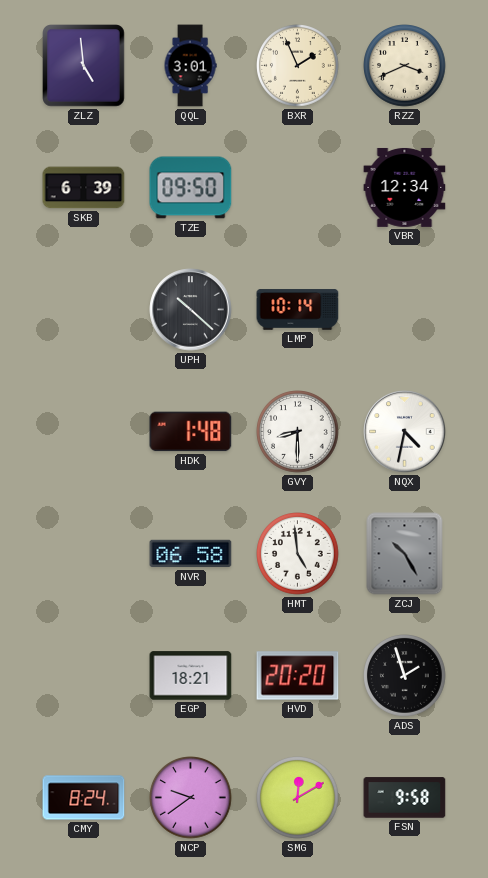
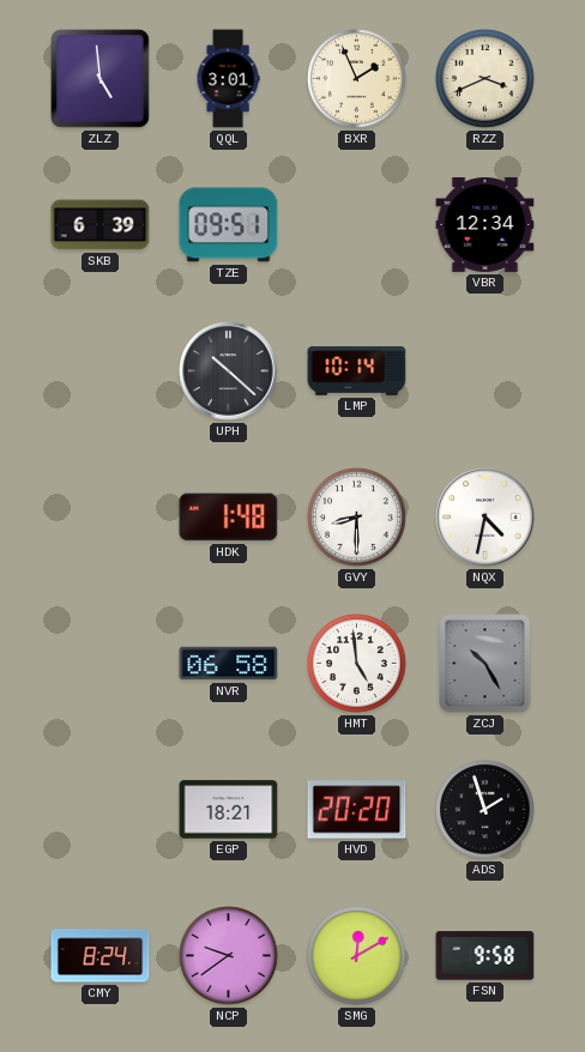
TZE: 09:50 -> 09:51
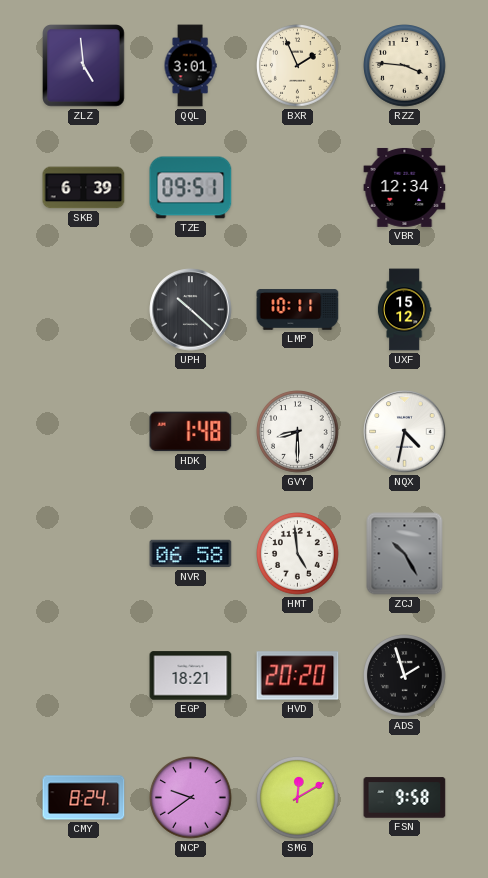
RZZ: 3:41 -> 3:46
LMP: 10:14 -> 10:11
UXF: none -> 15:12
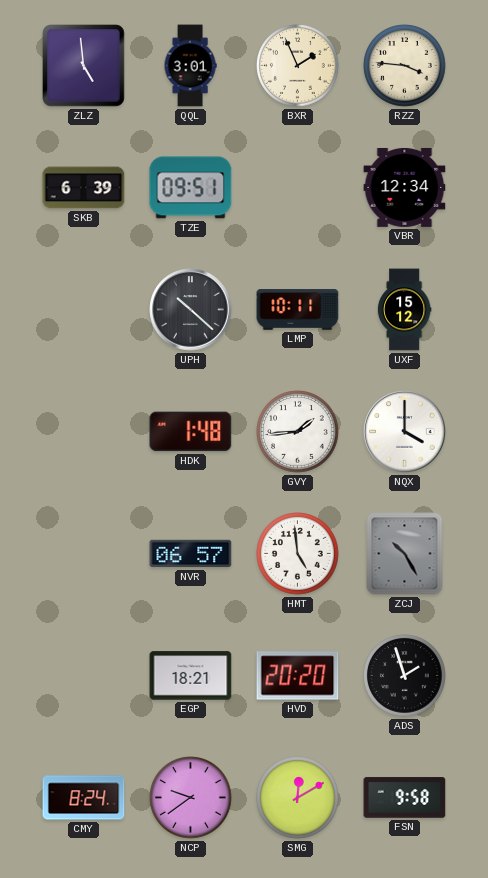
GVY: 8:30 -> 1:44
NQX: 4:32 -> 4:00
NVR: 06:58 -> 06:57
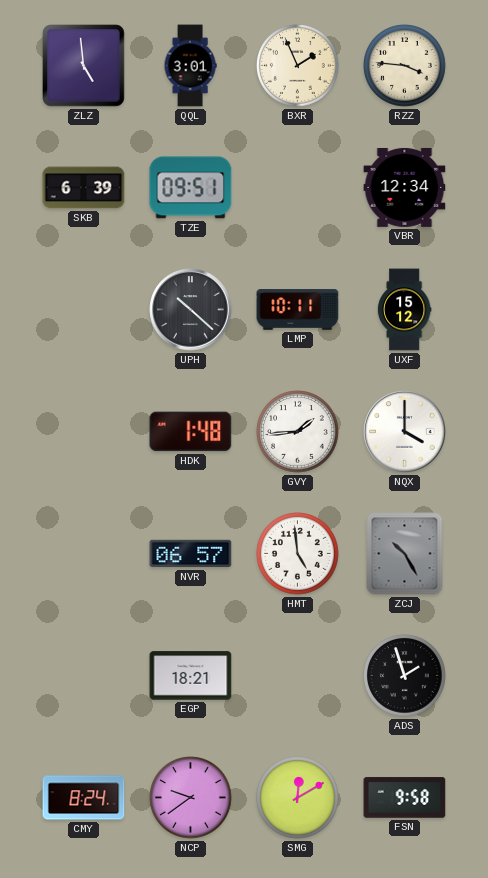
HVD: 20:20 -> none
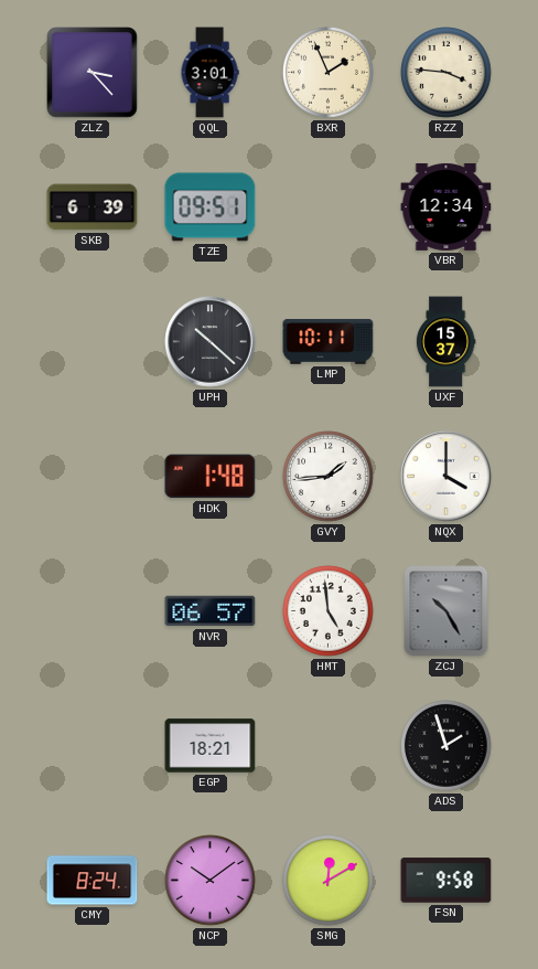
ZLZ: 4:59 -> 3:23
UXF: 15:12 -> 15:37
NCP: 9:39 -> 10:09
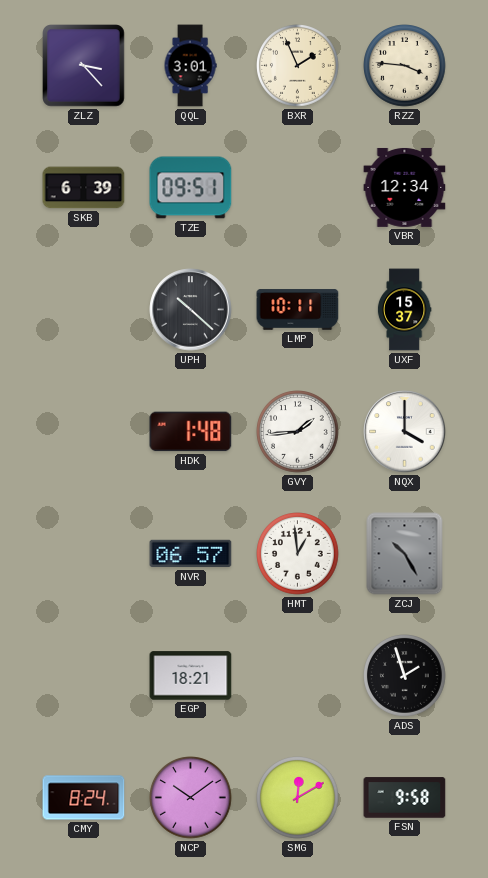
HMT: 4:59 -> 12:59
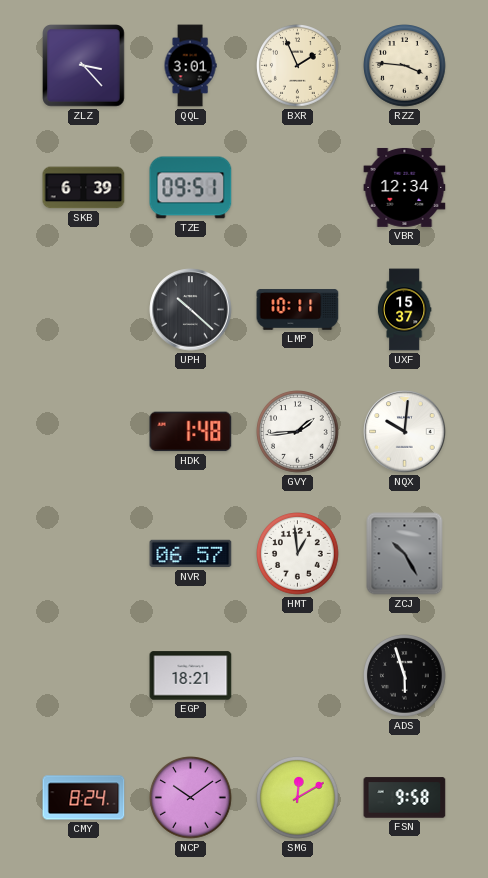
NQX: 4:00 -> 10:01
ADS: 1:57 -> 5:57
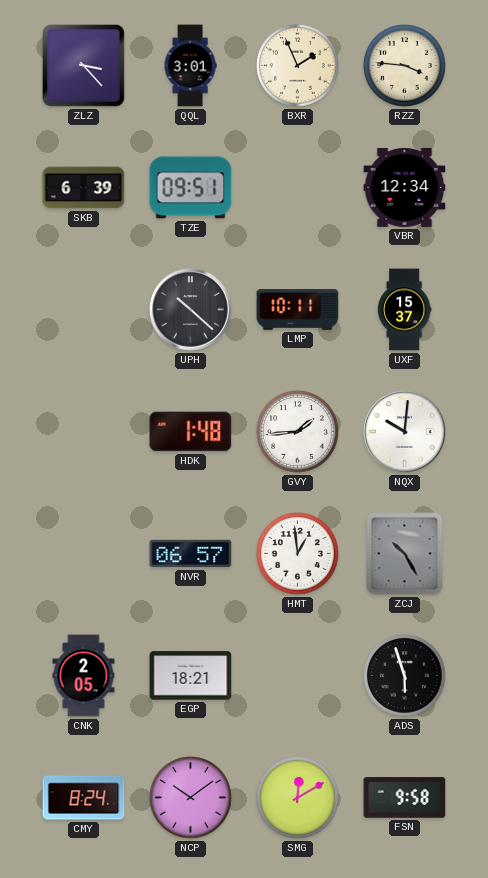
CNK: none -> 2:05
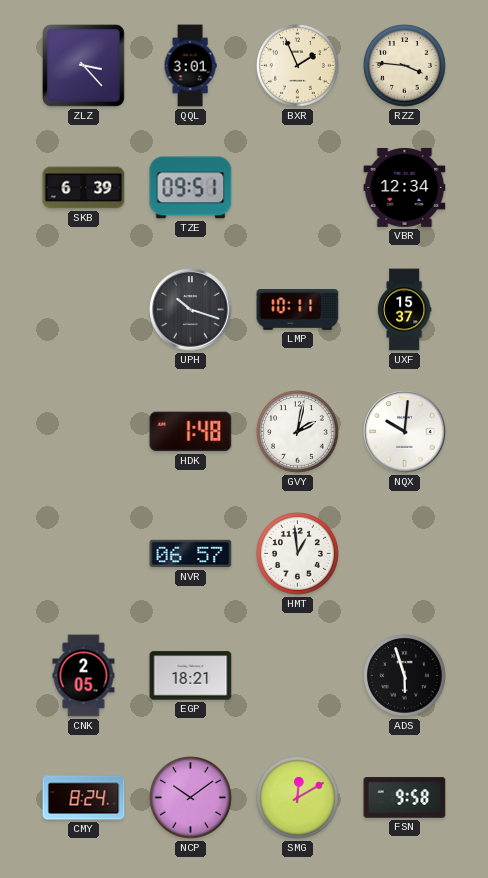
UPH: 10:22 -> 10:18
GVY: 1:44 -> 2:02
ZCJ: 10:25 -> none
